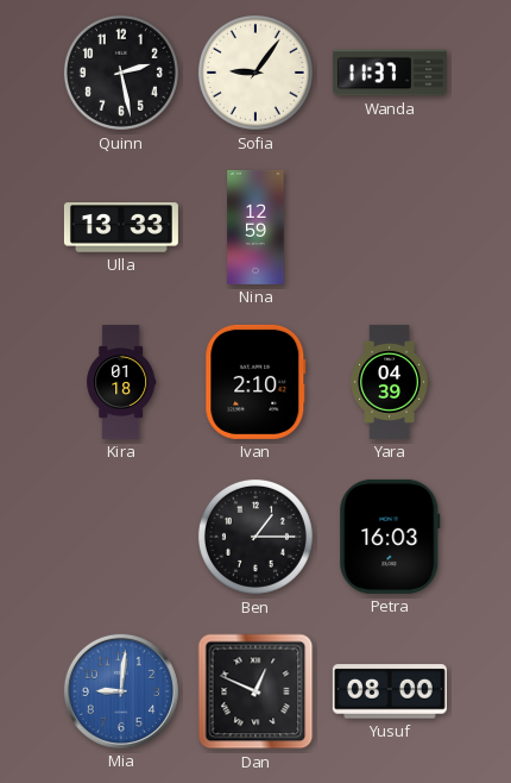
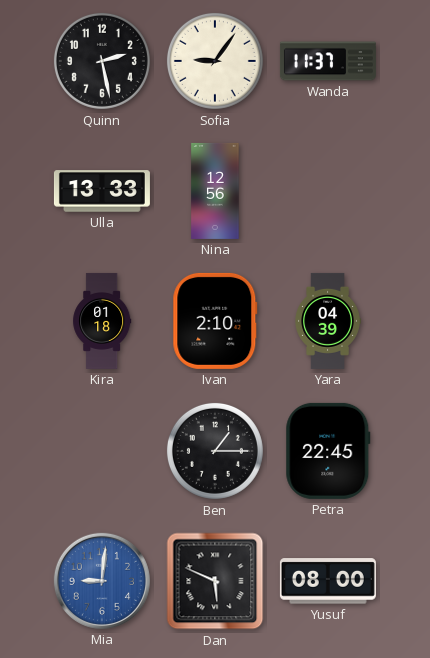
Nina: 12:59 -> 12:56
Petra: 16:03 -> 22:45
Dan: 12:49 -> 5:49
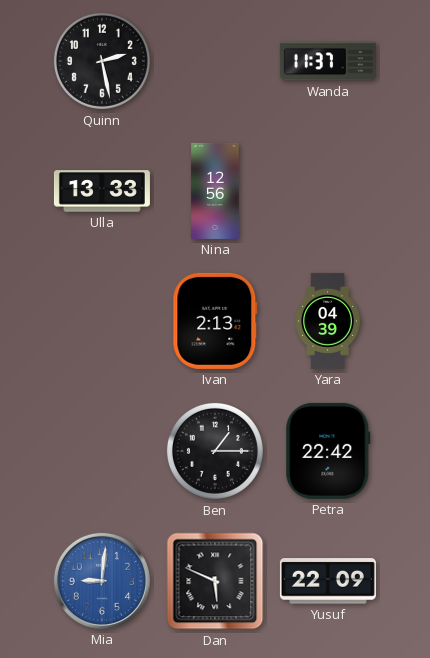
Sofia: 9:06 -> none
Kira: 01:18 -> none
Ivan: 2:10 -> 2:13
Petra: 22:45 -> 22:42
Yusuf: 08:00 -> 22:09
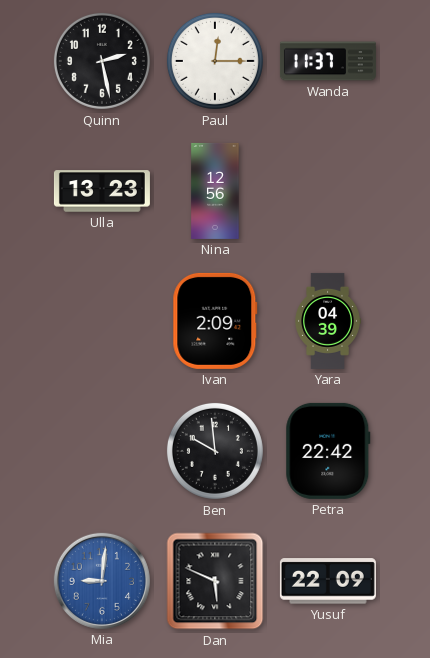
Paul: none -> 12:15
Ulla: 13:33 -> 13:23
Ivan: 2:13 -> 2:09
Ben: 1:15 -> 9:59
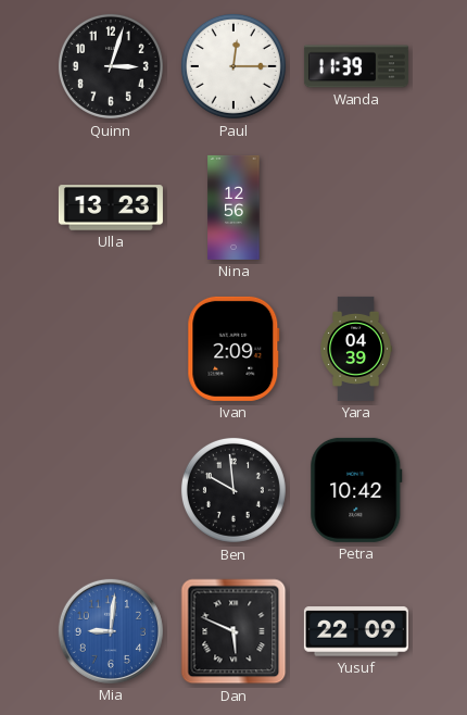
Quinn: 2:28 -> 3:03
Wanda: 11:37 -> 11:39
Petra: 22:42 -> 10:42
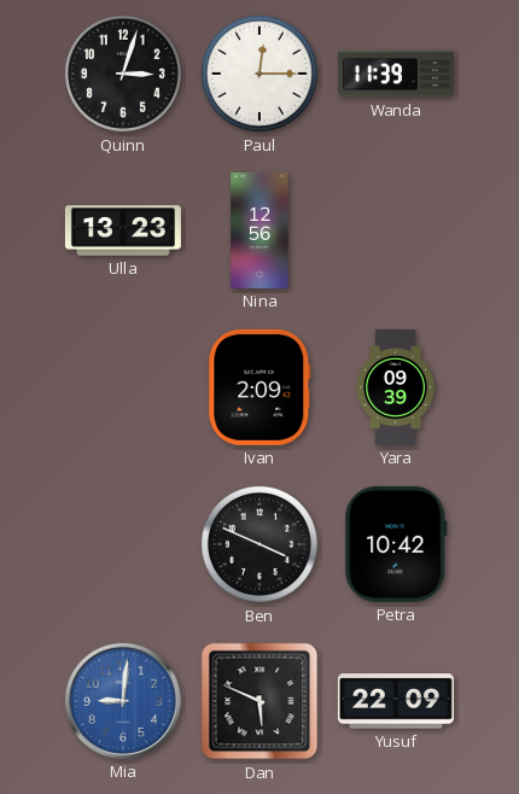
Yara: 04:39 -> 09:39
Ben: 9:59 -> 3:49
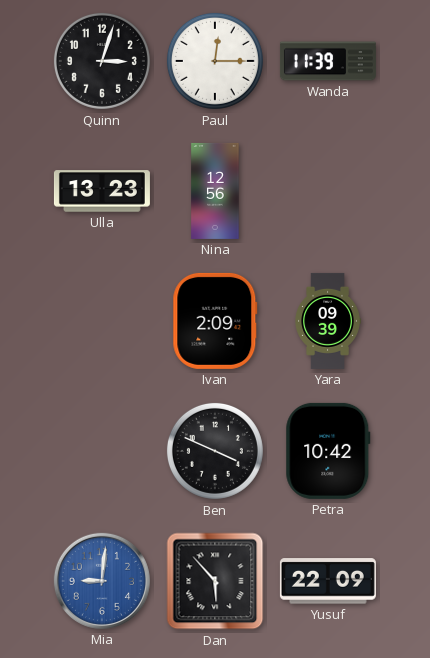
Dan: 5:49 -> 5:53
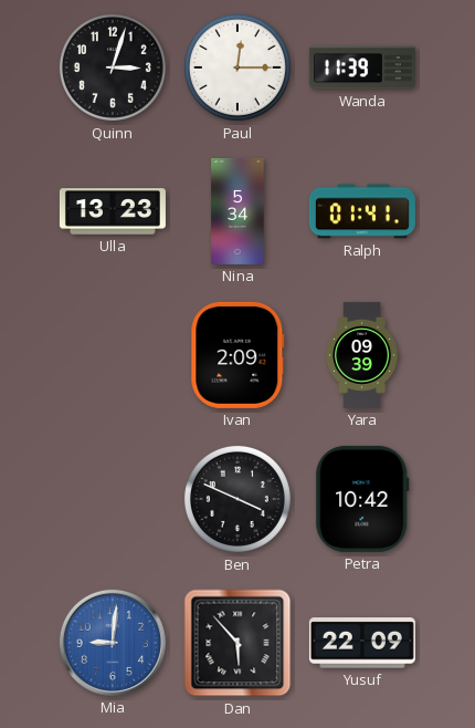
Nina: 12:56 -> 5:34
Ralph: none -> 01:41
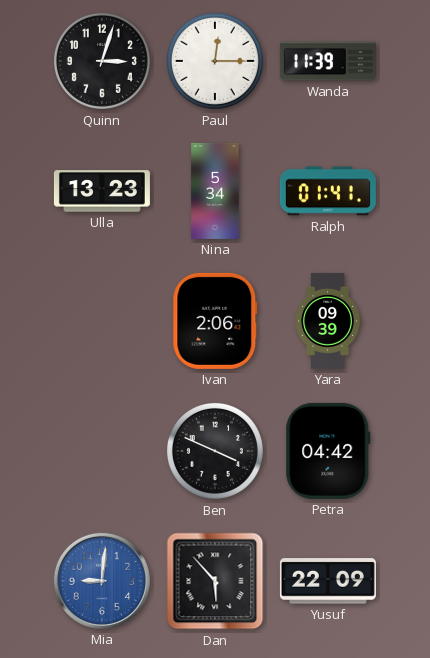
Ivan: 2:09 -> 2:06
Petra: 10:42 -> 04:42
